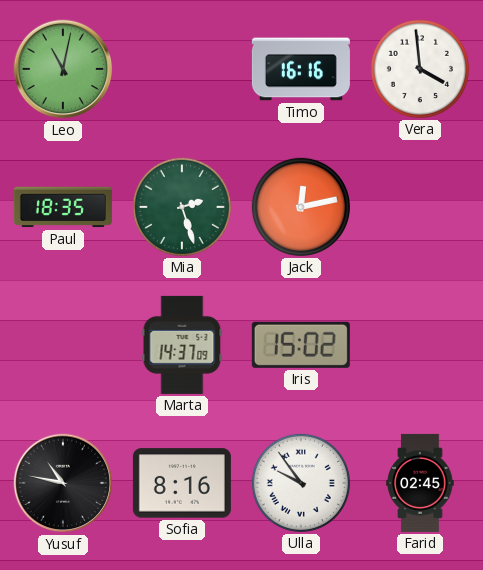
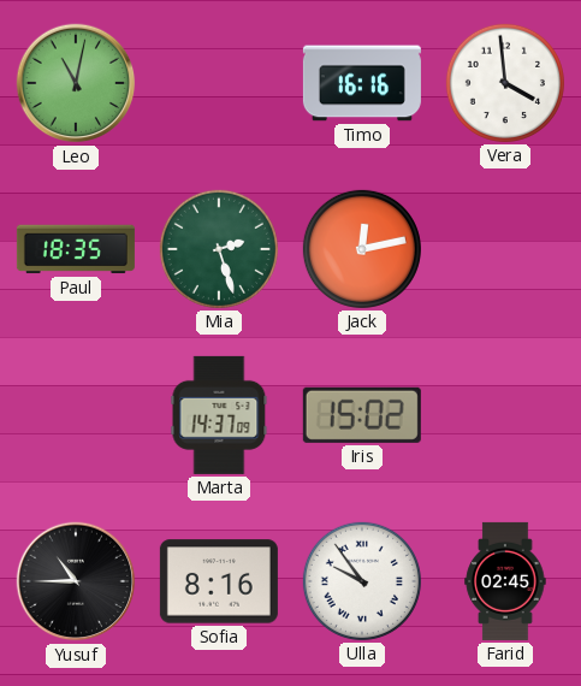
Yusuf: 10:47 -> 10:45
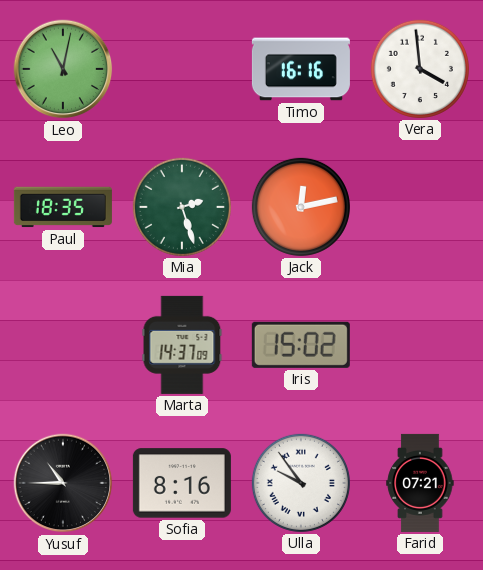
Farid: 02:45 -> 07:21
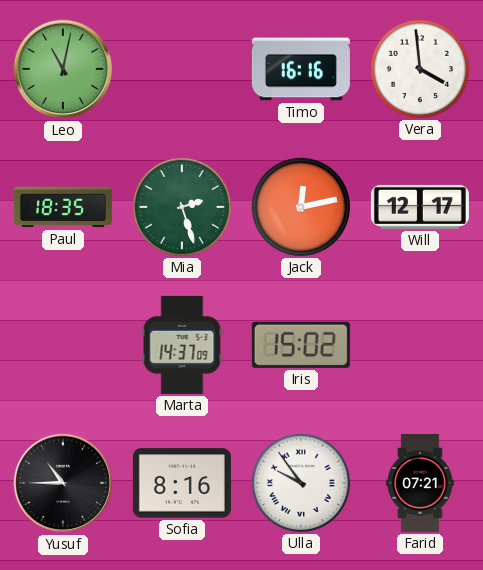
Will: none -> 12:17
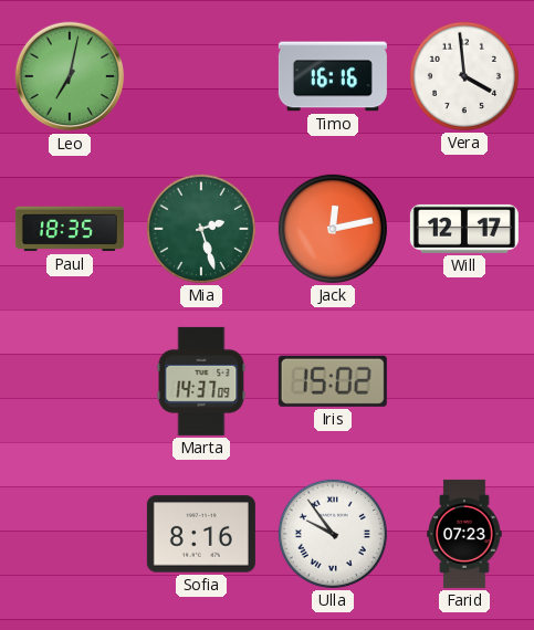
Leo: 11:02 -> 7:02
Yusuf: 10:45 -> none
Farid: 07:21 -> 07:23
